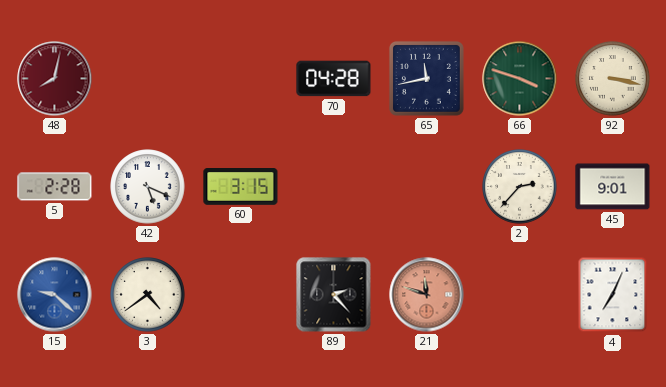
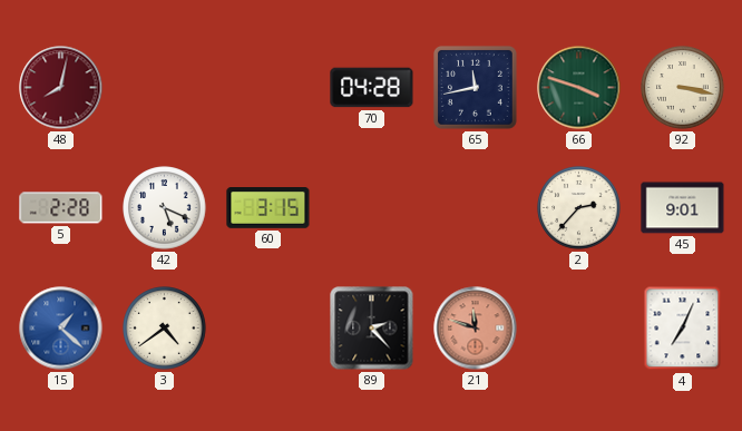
15: 9:22 -> 1:22
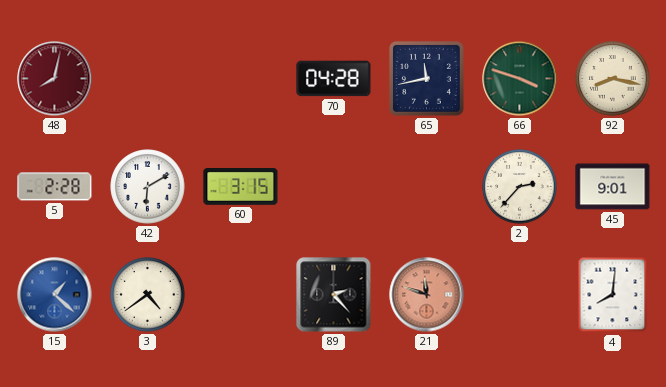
92: 3:17 -> 8:17
42: 5:19 -> 6:10
4: 7:04 -> 8:01
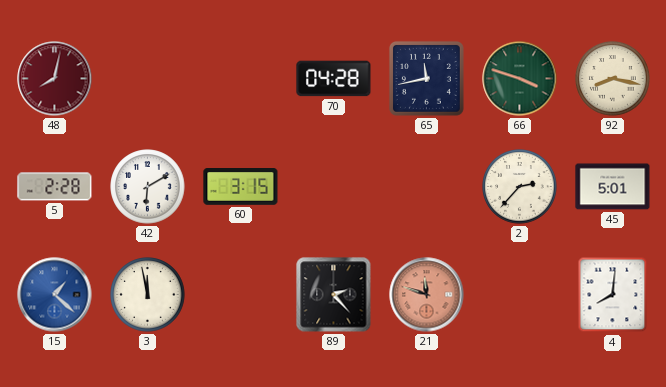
45: 9:01 -> 5:01
3: 4:39 -> 11:58
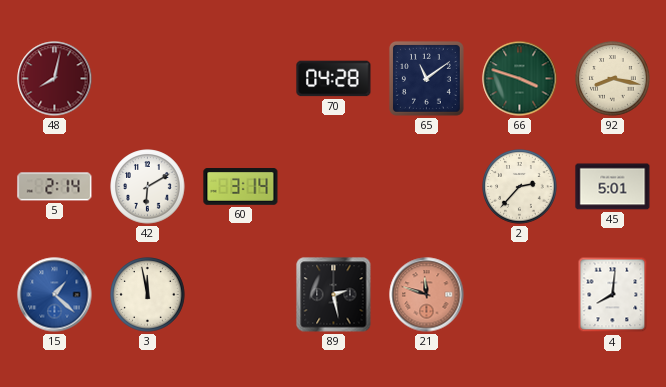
65: 11:43 -> 11:09
5: 2:28 -> 2:14
60: 3:15 -> 3:14
89: 2:23 -> 2:28
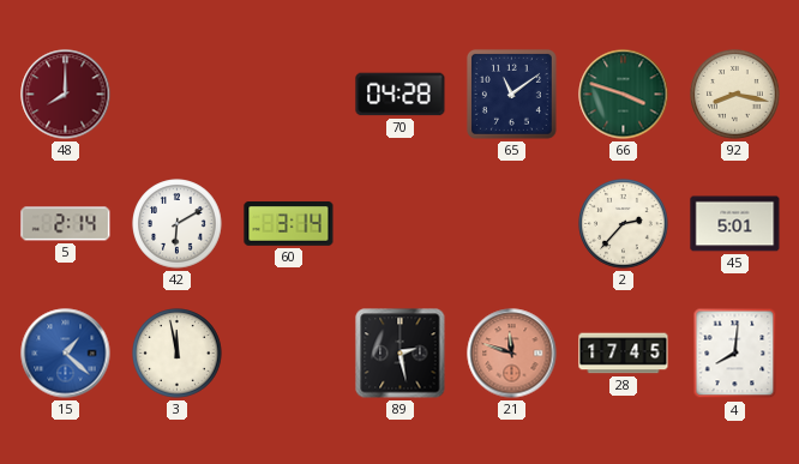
48: 8:02 -> 8:00
28: none -> 17:45
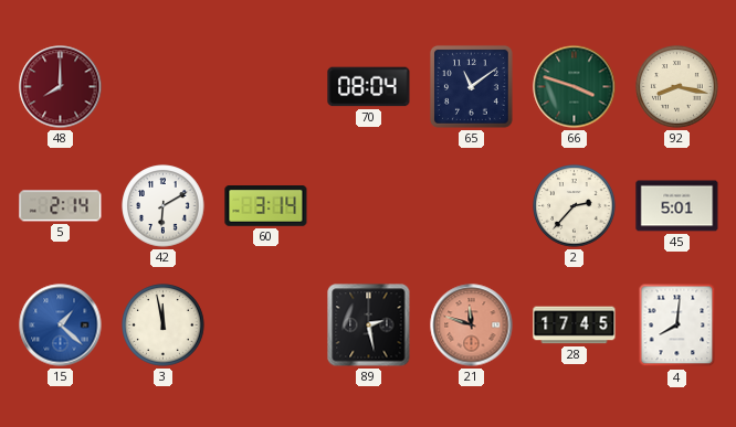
70: 04:28 -> 08:04
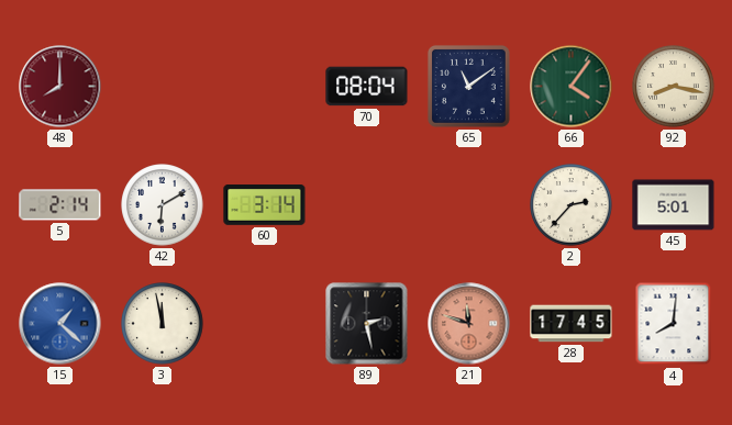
66: 3:48 -> 4:06
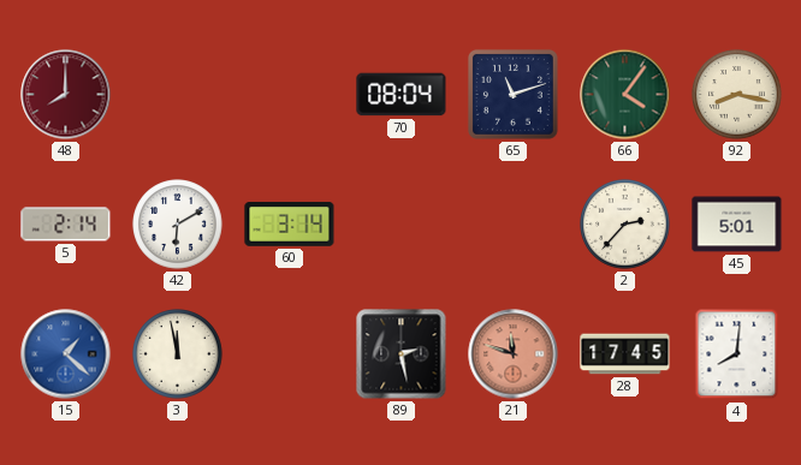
65: 11:09 -> 11:12
